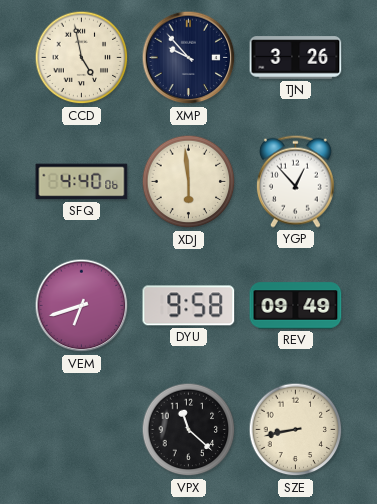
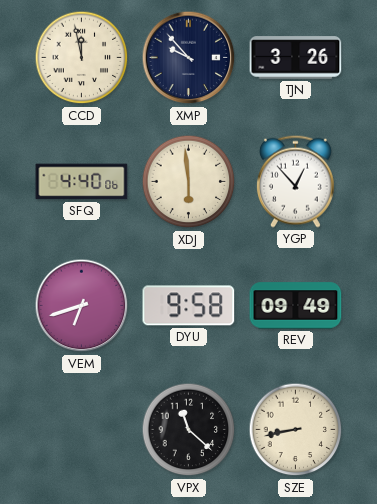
CCD: 4:58 -> 11:58
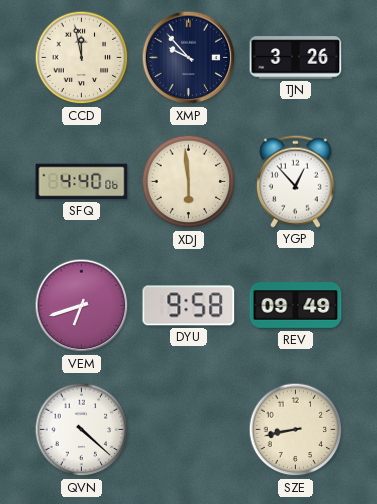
QVN: none -> 4:22
VPX: 11:22 -> none
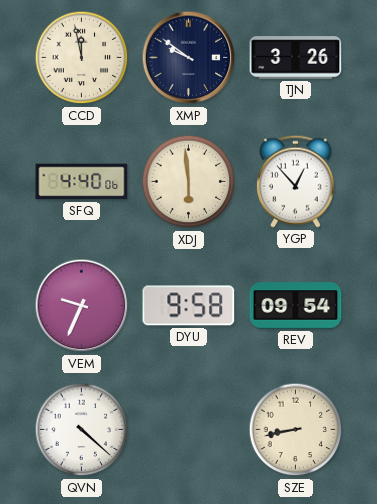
XMP: 9:53 -> 9:51
VEM: 6:42 -> 9:34
REV: 09:49 -> 09:54
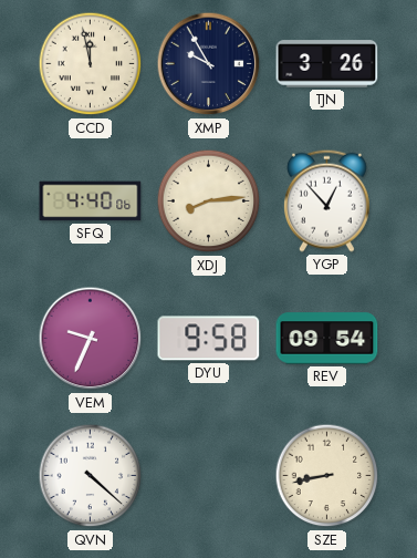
XMP: 9:51 -> 9:55
XDJ: 5:59 -> 8:14
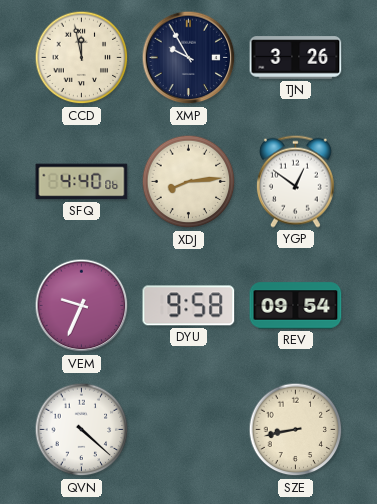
YGP: 12:53 -> 12:51
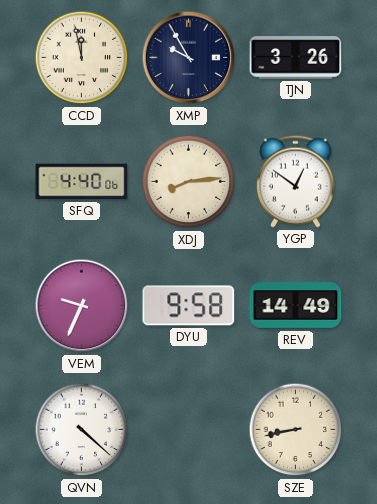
REV: 09:54 -> 14:49
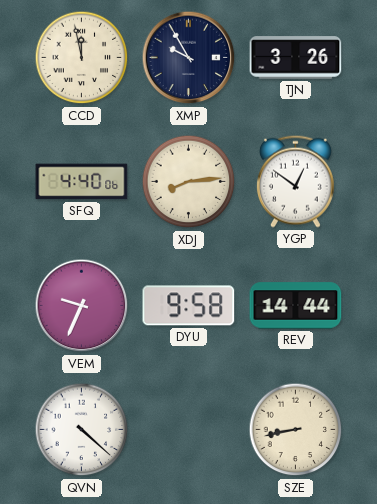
REV: 14:49 -> 14:44
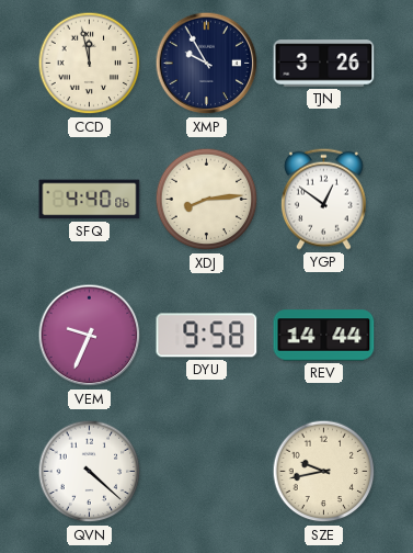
SZE: 8:43 -> 9:43
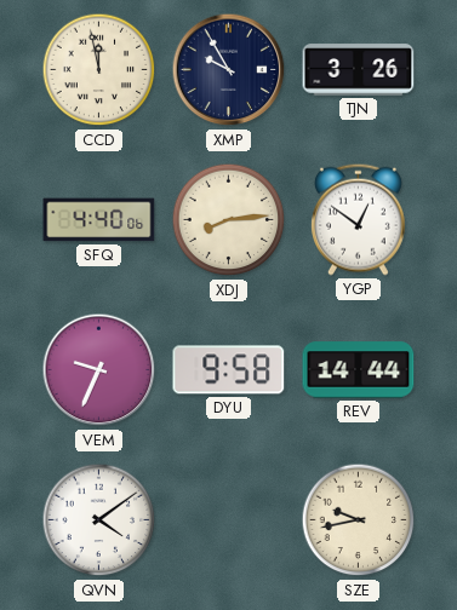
QVN: 4:22 -> 4:09
